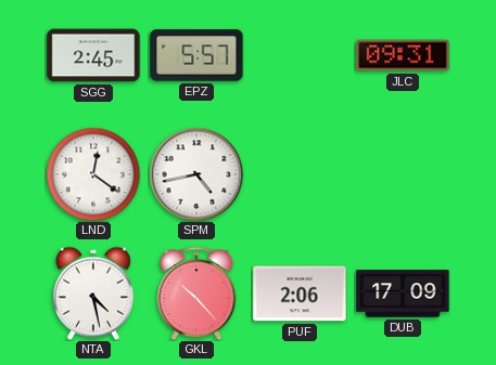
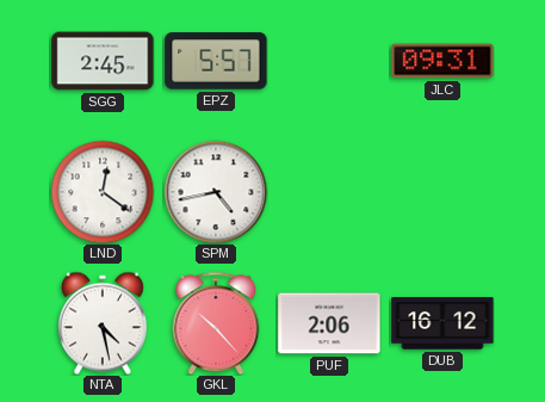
DUB: 17:09 -> 16:12
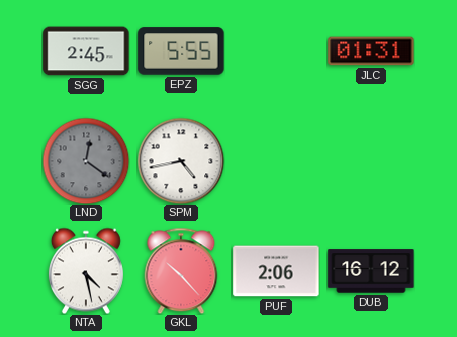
EPZ: 5:57 -> 5:55
JLC: 09:31 -> 01:31
LND dial: white -> grey
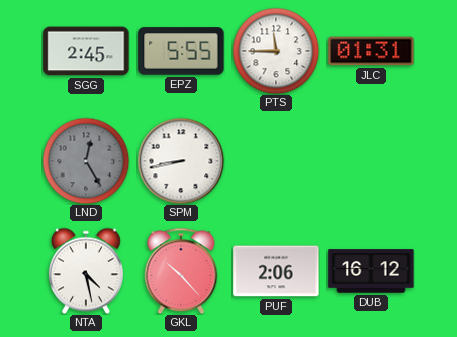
PTS: none -> 11:45
LND: 12:21 -> 12:25
SPM: 4:43 -> 8:43
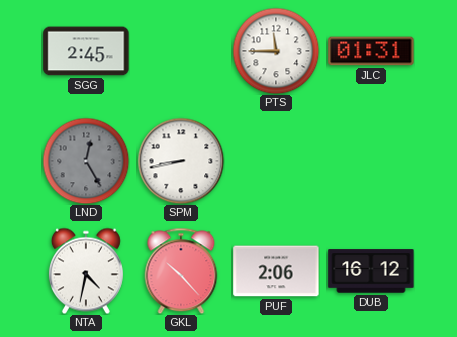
EPZ: 5:55 -> none
NTA: 4:28 -> 4:32
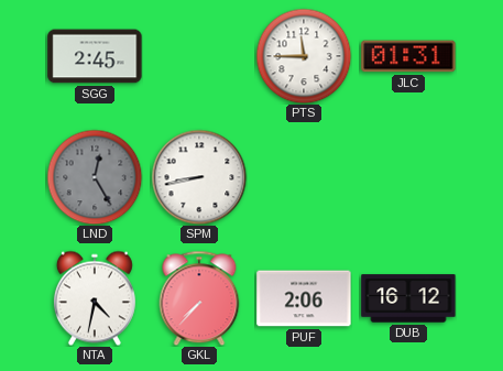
GKL: 10:23 -> 7:37
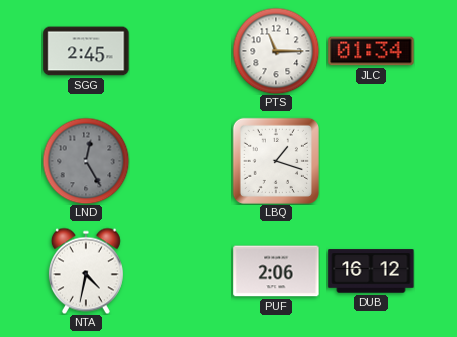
PTS: 11:45 -> 11:15
JLC: 01:31 -> 01:34
SPM: 8:43 -> none
LBQ: none -> 1:18
GKL: 7:37 -> none
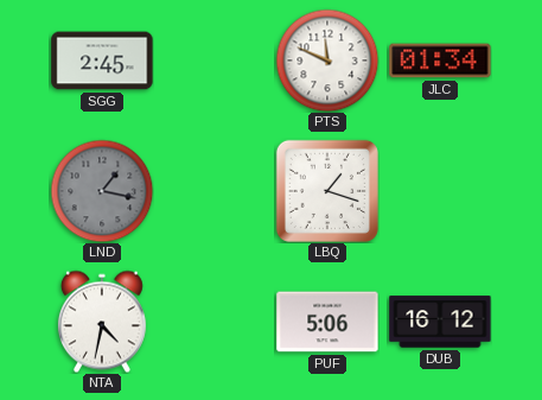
PTS: 11:15 -> 11:49
LND: 12:25 -> 1:17
PUF: 2:06 -> 5:06
